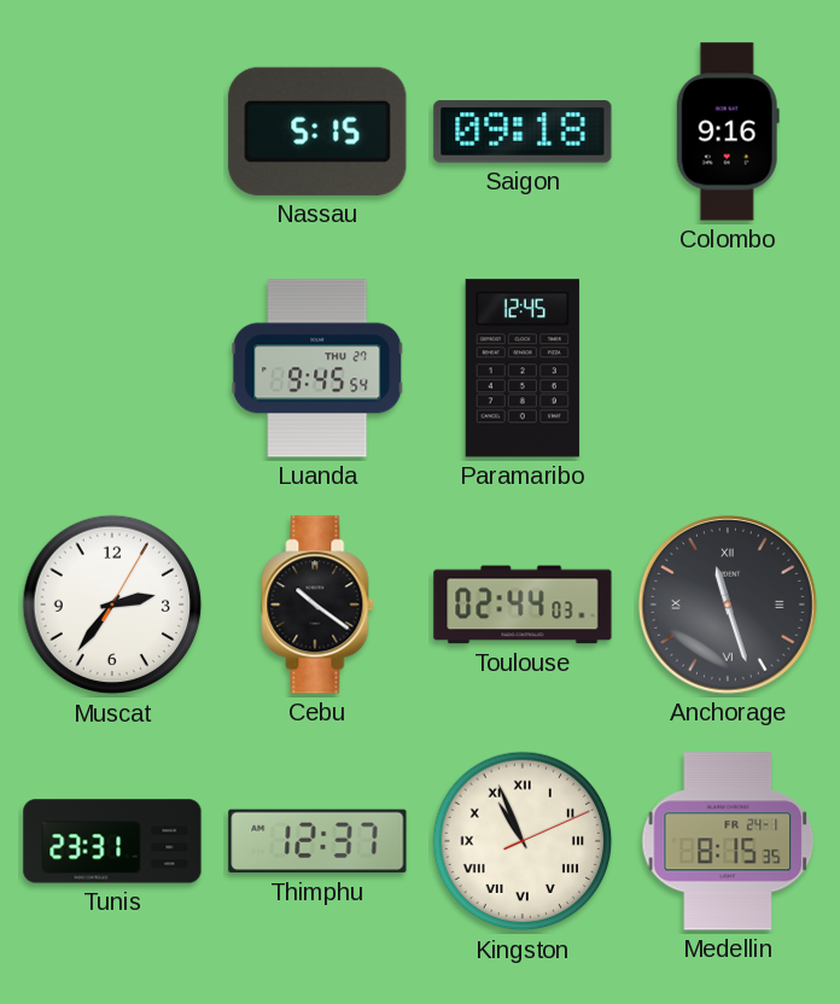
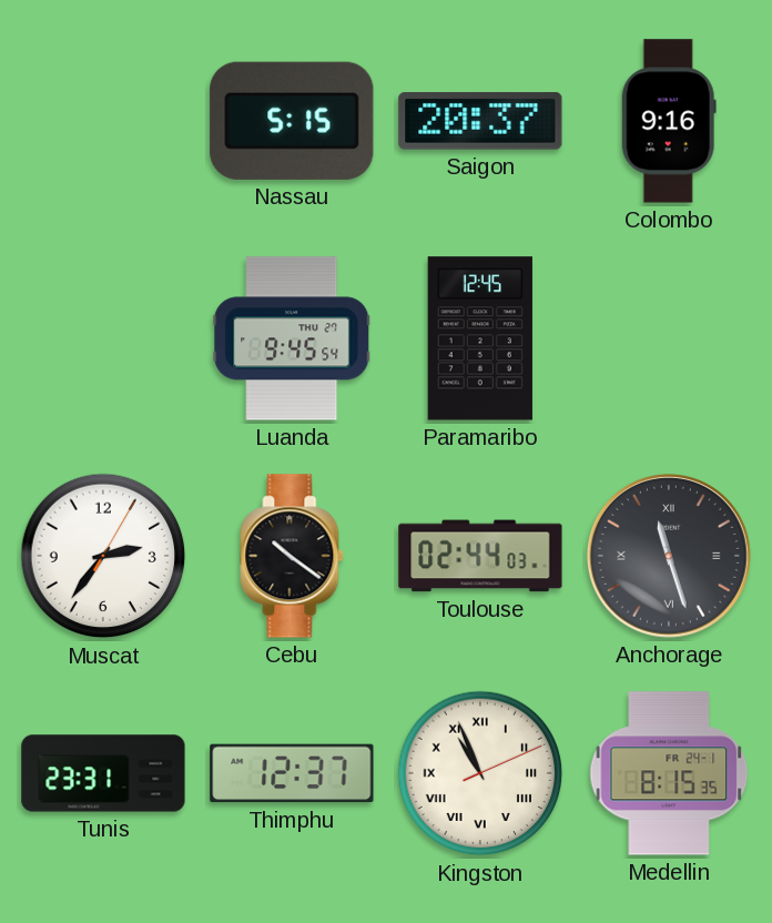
Saigon: 09:18 -> 20:37
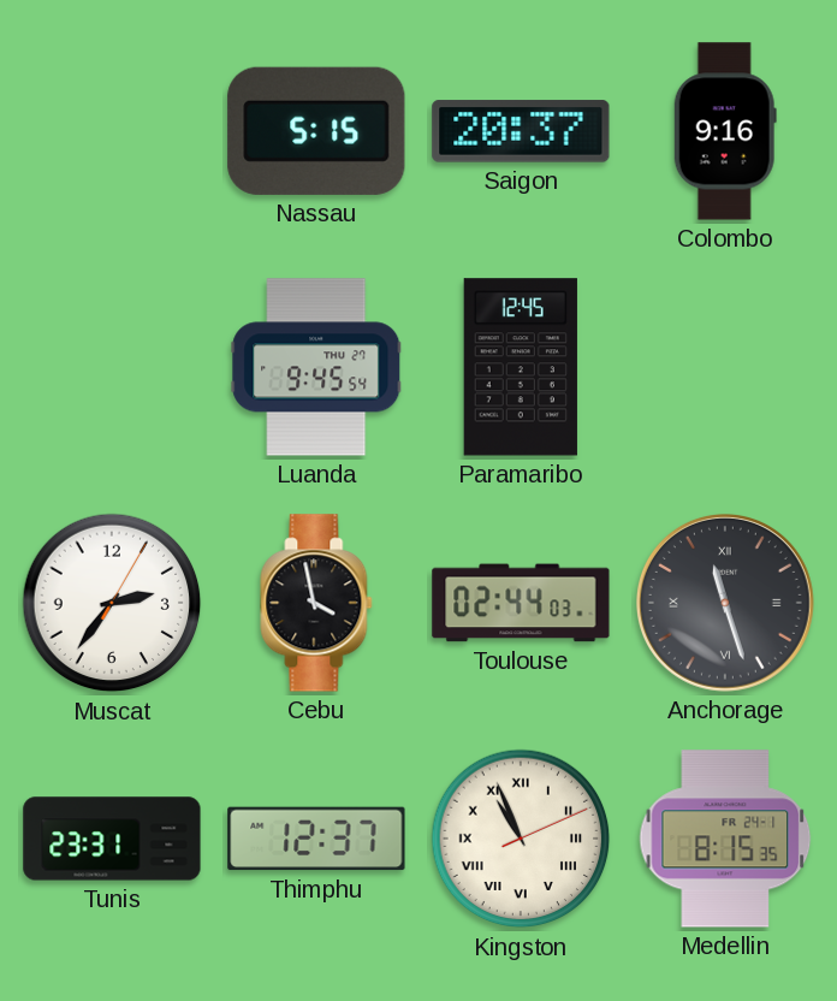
Cebu: 10:21 -> 3:58
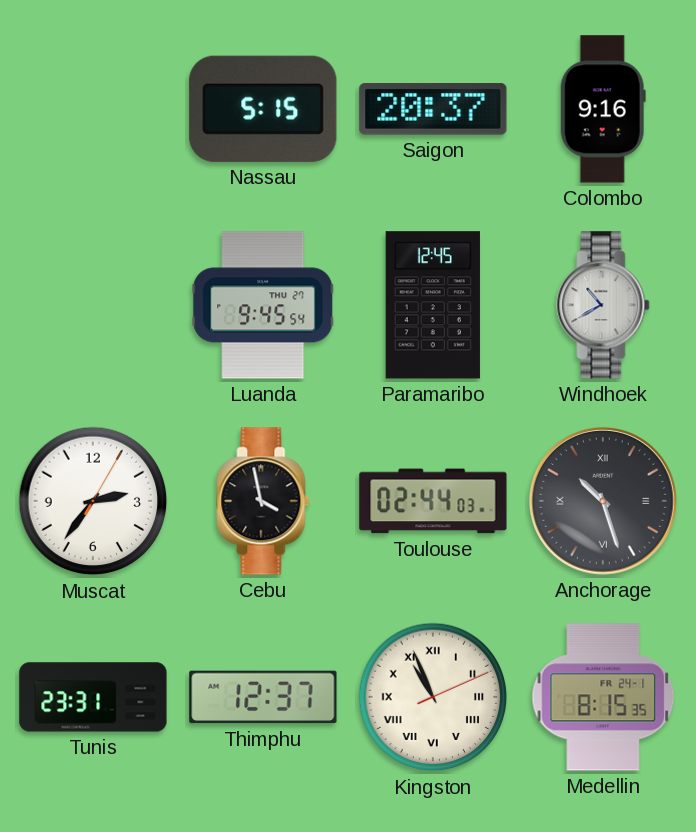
Windhoek: none -> 10:40
Anchorage: 11:27 -> 10:27
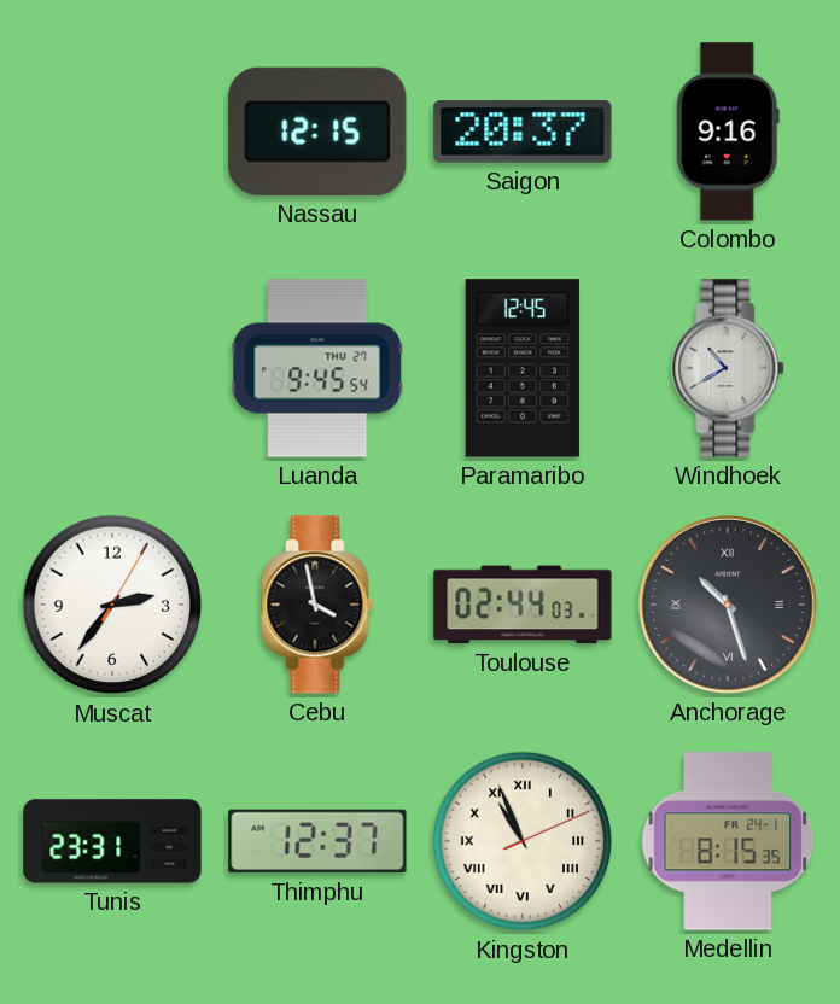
Nassau: 5:15 -> 12:15
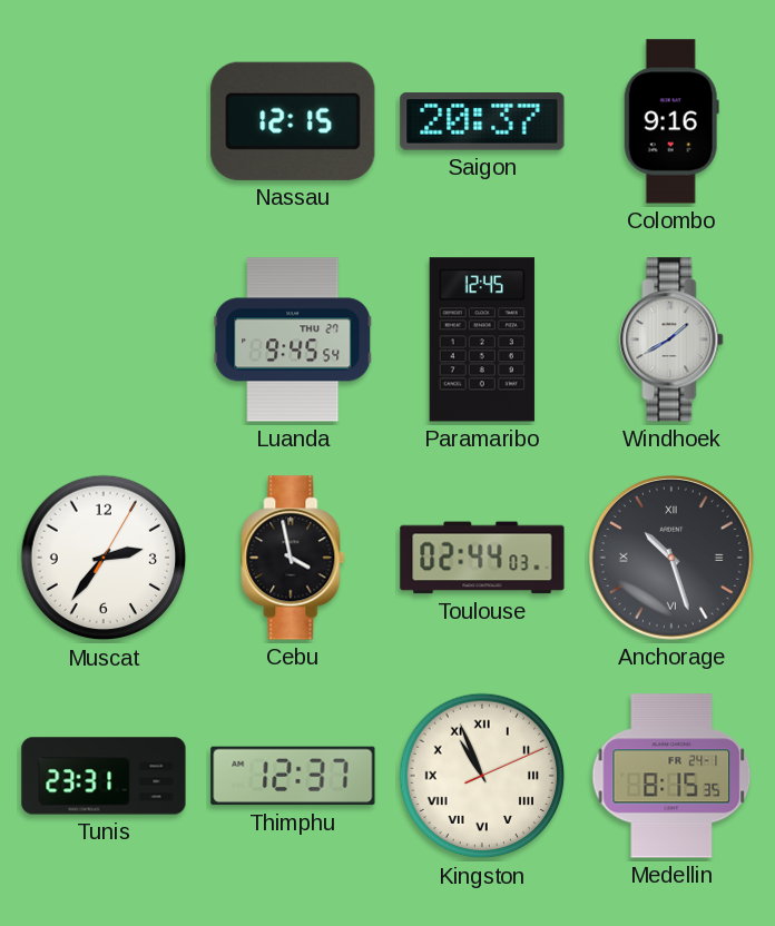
Windhoek: 10:40 -> 1:40
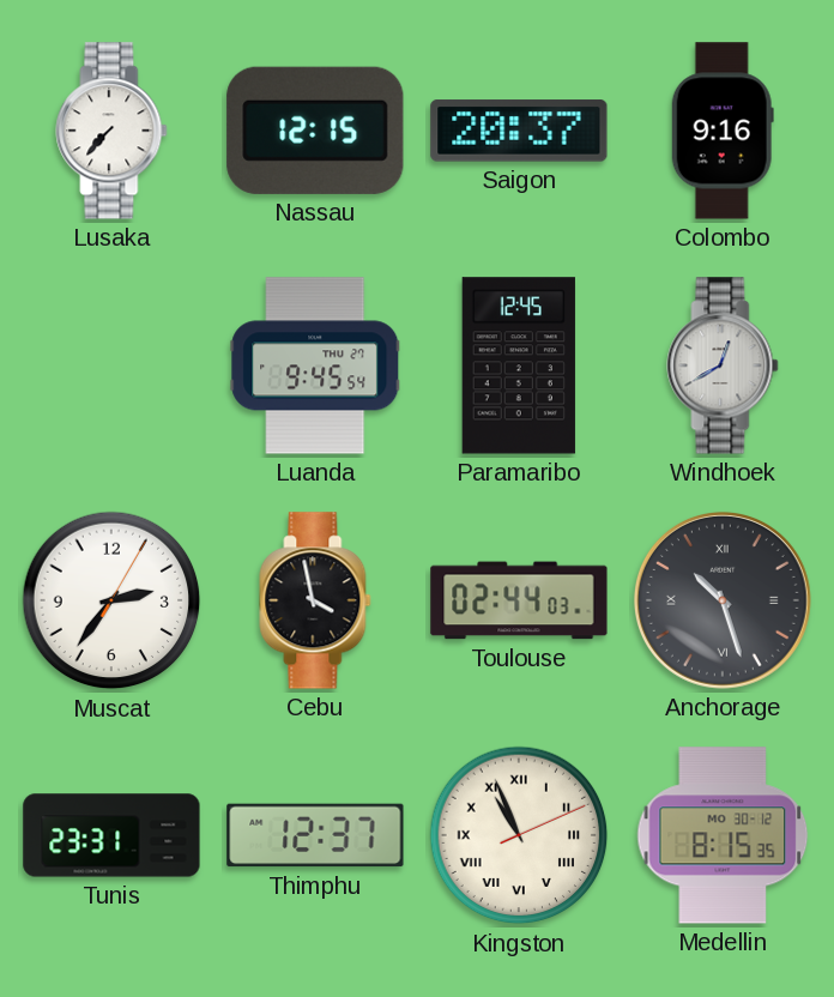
Lusaka: none -> 7:37
Windhoek: 1:40 -> 12:40
Medellin date: FR 24-1 -> MO 30-12
